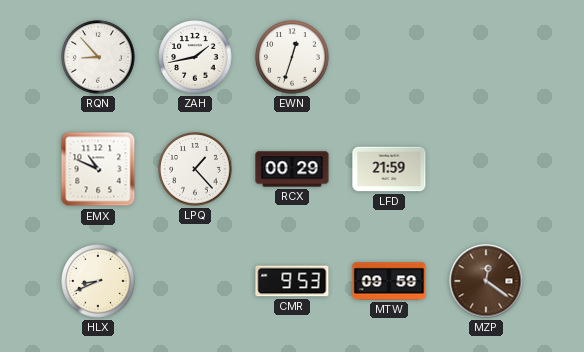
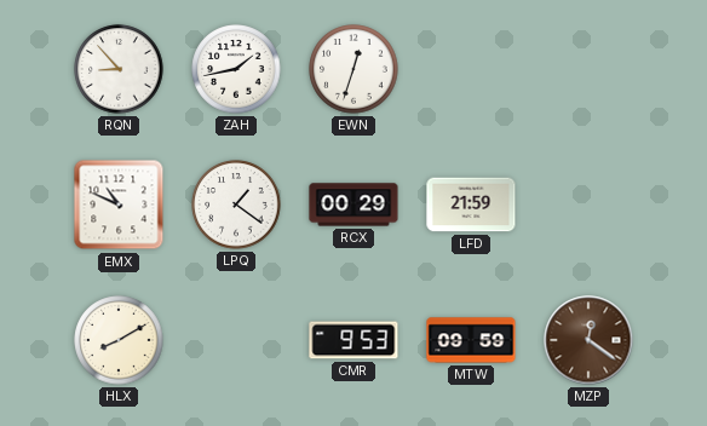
LPQ: 1:23 -> 1:21
HLX: 8:41 -> 8:10
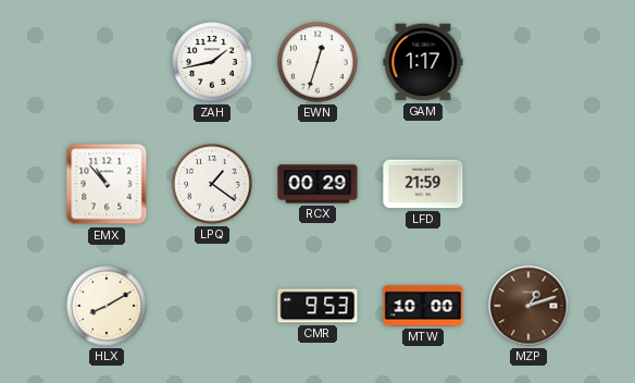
RQN: 8:53 -> none
GAM: none -> 1:17
EMX: 10:49 -> 10:53
MTW: 09:59 -> 10:00
MZP: 12:21 -> 1:12
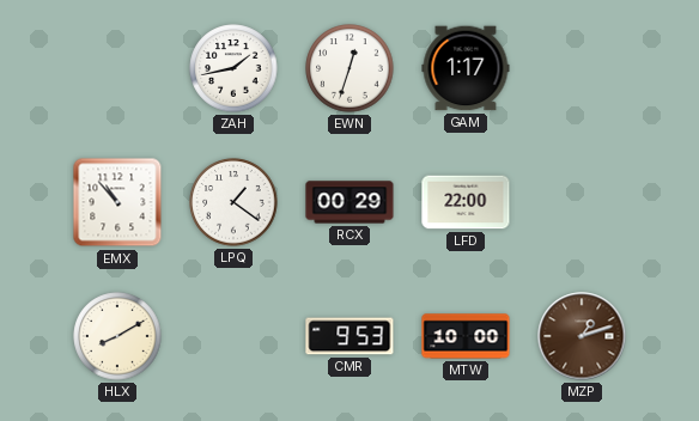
LFD: 21:59 -> 22:00
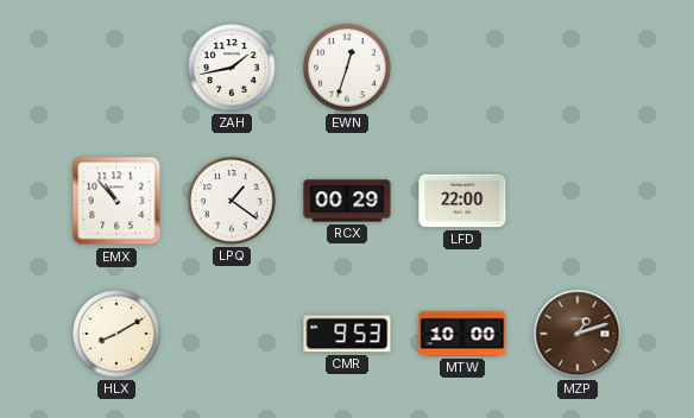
GAM: 1:17 -> none
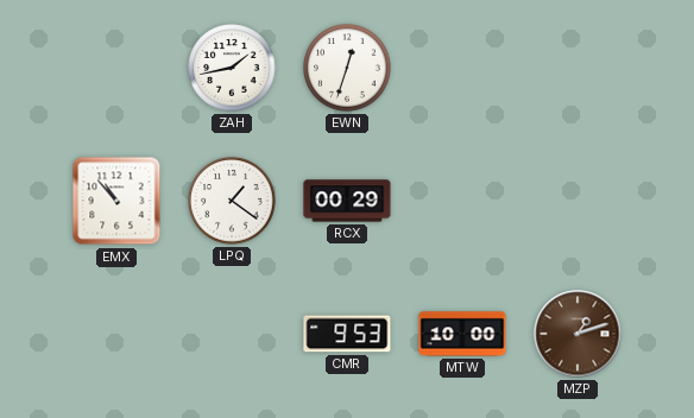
LFD: 22:00 -> none
HLX: 8:10 -> none
